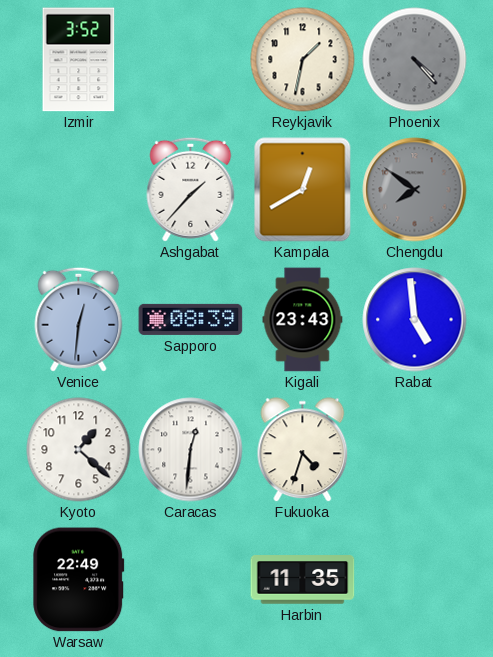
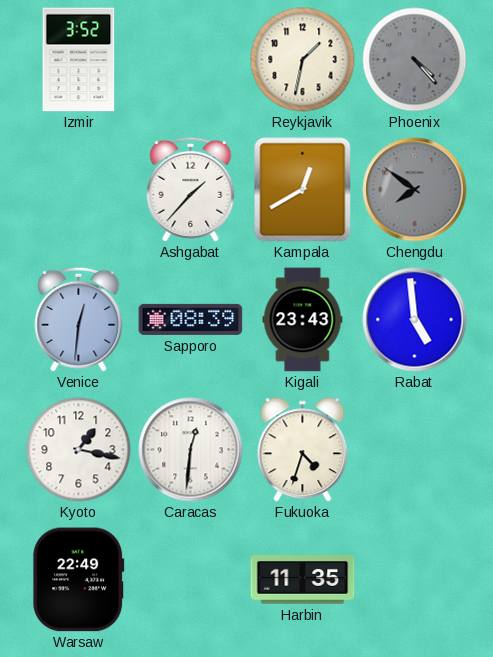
Kyoto: 1:22 -> 1:17
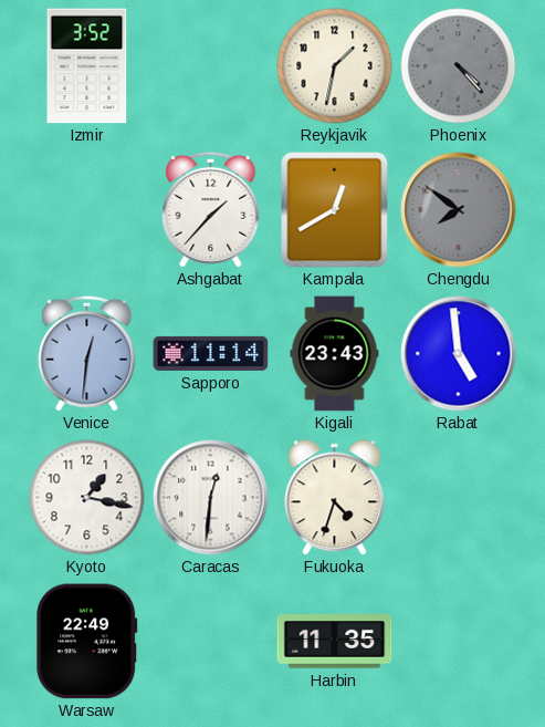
Sapporo: 08:39 -> 11:14
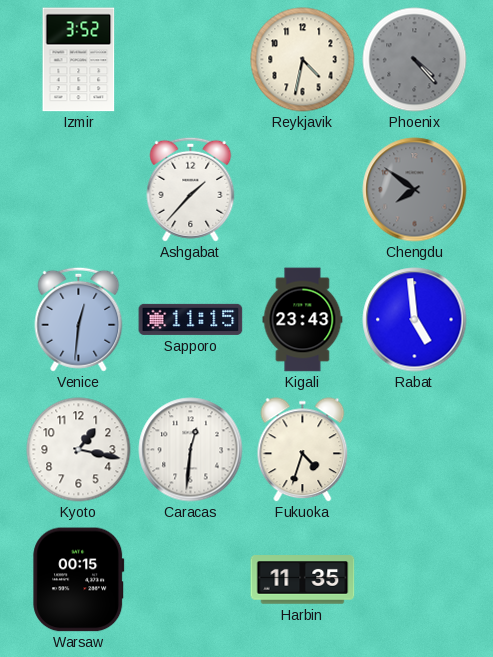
Reykjavik: 1:32 -> 4:32
Kampala: 12:40 -> none
Sapporo: 11:14 -> 11:15
Warsaw: 22:49 -> 00:15
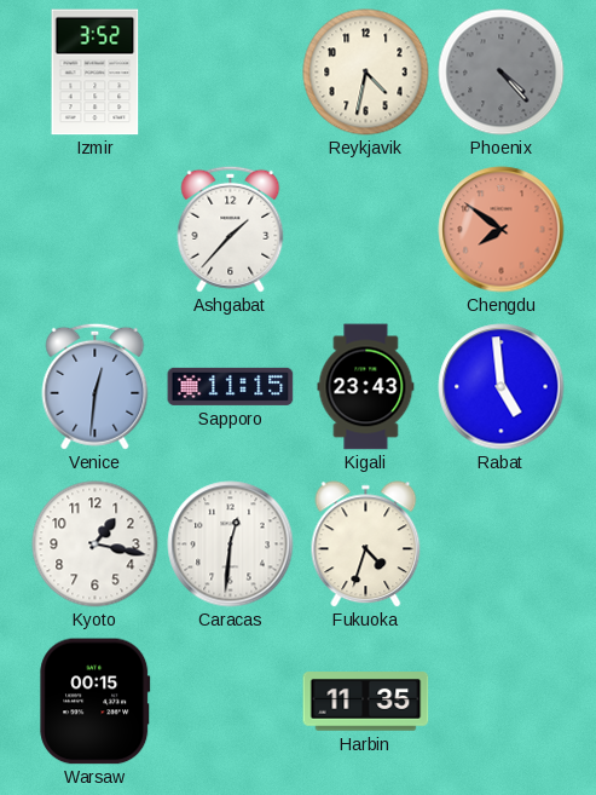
Chengdu dial: grey -> salmon
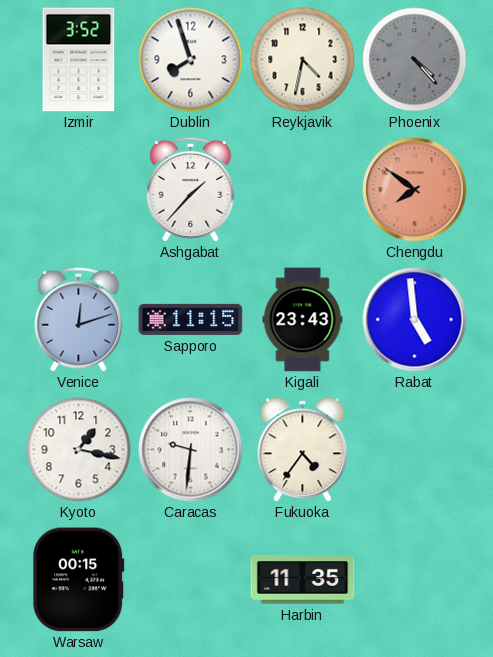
Dublin: none -> 7:57
Venice: 12:31 -> 12:12
Caracas: 12:31 -> 9:31
Fukuoka: 4:33 -> 4:36
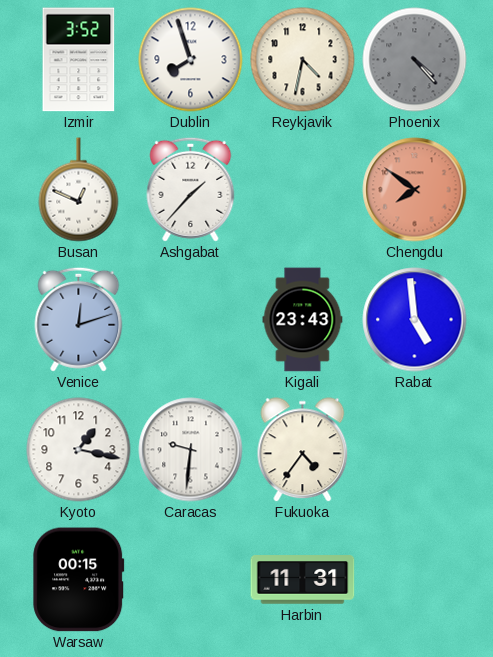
Busan: none -> 12:49
Sapporo: 11:15 -> none
Harbin: 11:35 -> 11:31
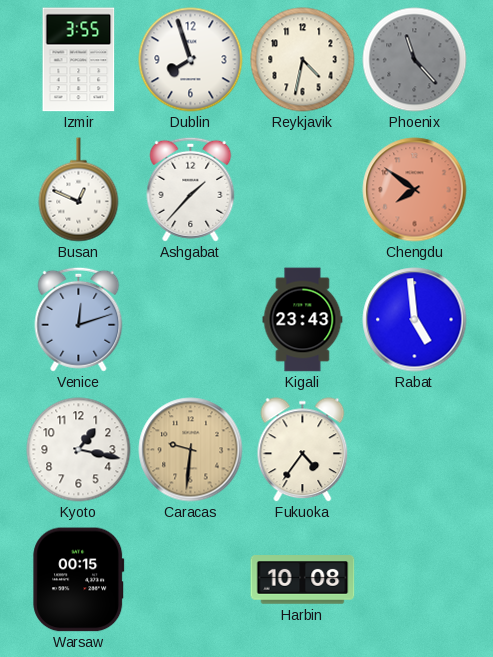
Izmir: 3:52 -> 3:55
Phoenix: 4:23 -> 11:23
Caracas dial: white -> champagne
Harbin: 11:31 -> 10:08
